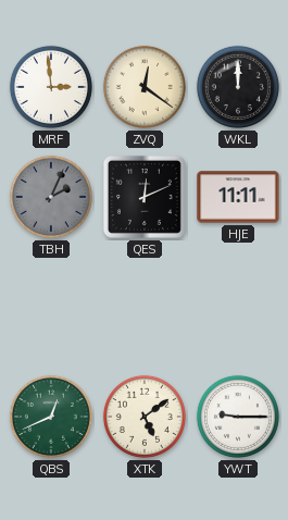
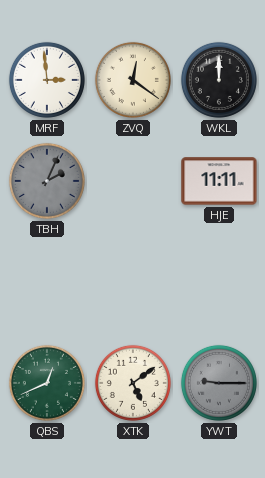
QES: 12:11 -> none
YWT dial: white -> grey
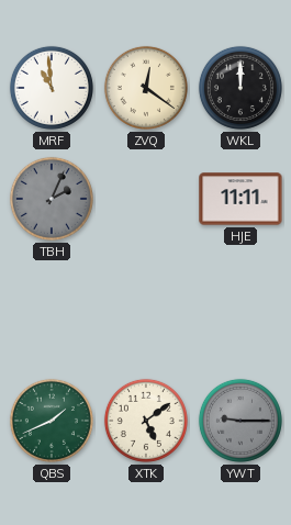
MRF: 2:59 -> 10:59
QBS: 12:41 -> 1:41
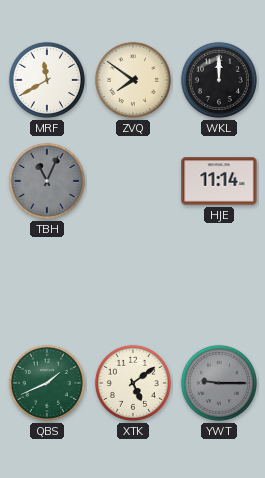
MRF: 10:59 -> 11:40
ZVQ: 12:21 -> 7:51
TBH: 2:04 -> 11:04
HJE: 11:11 -> 11:14
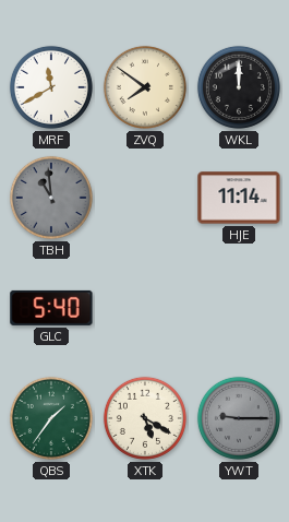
TBH: 11:04 -> 10:59
GLC: none -> 5:40
QBS: 1:41 -> 1:36
XTK: 5:09 -> 5:20
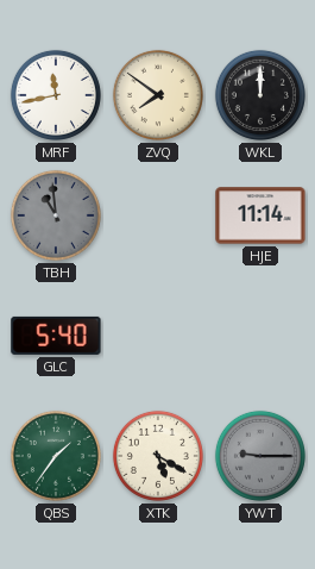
MRF: 11:40 -> 11:43
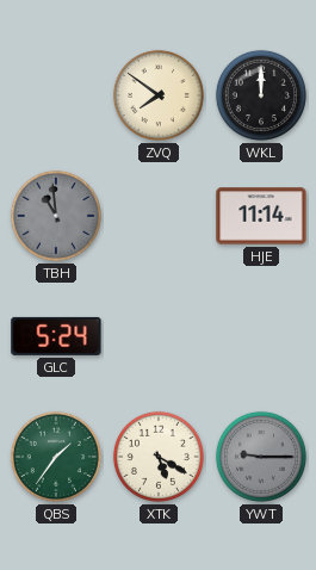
MRF: 11:43 -> none
GLC: 5:40 -> 5:24
